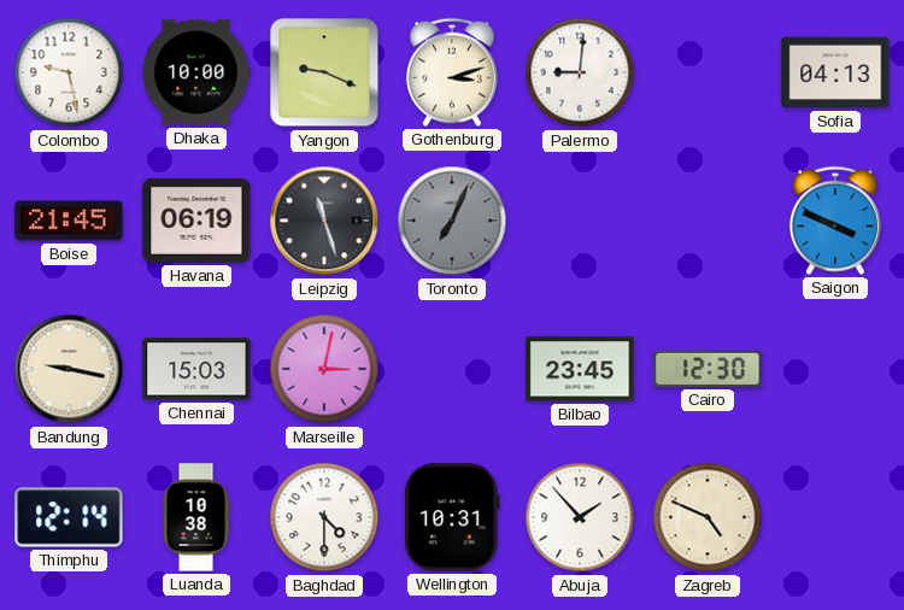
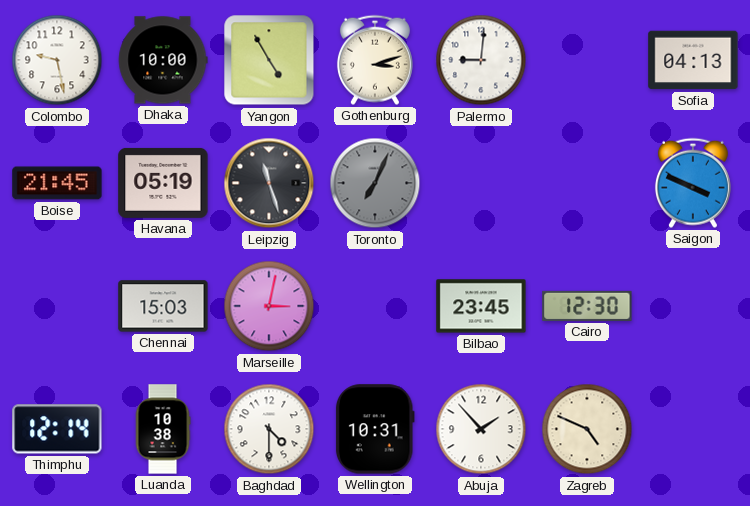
Yangon: 9:19 -> 4:55
Havana: 06:19 -> 05:19
Bandung: 9:17 -> none
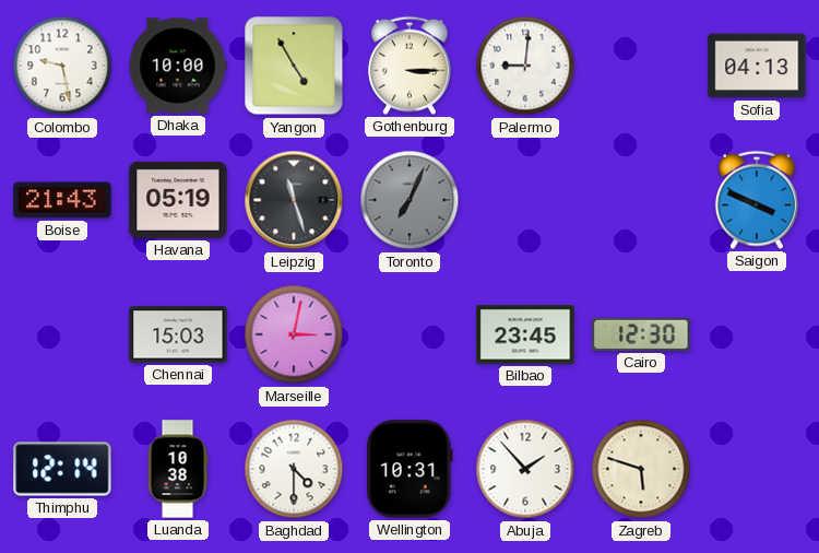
Gothenburg: 3:12 -> 3:15
Boise: 21:45 -> 21:43
Zagreb: 4:49 -> 5:48
